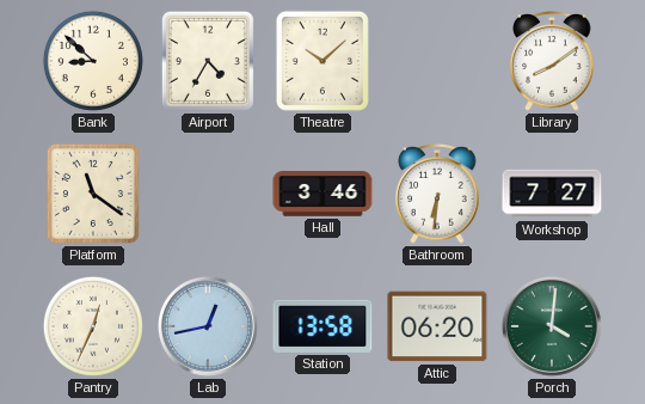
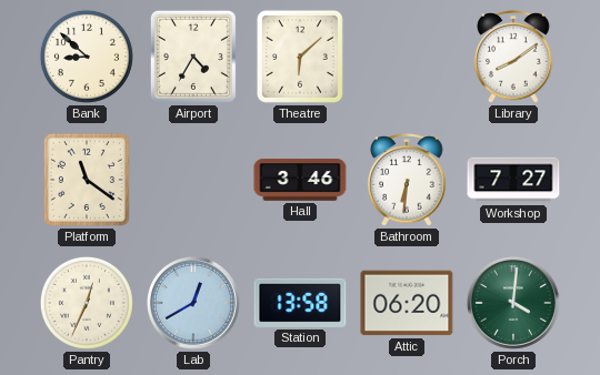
Theatre: 10:08 -> 6:08
Lab: 12:43 -> 12:40
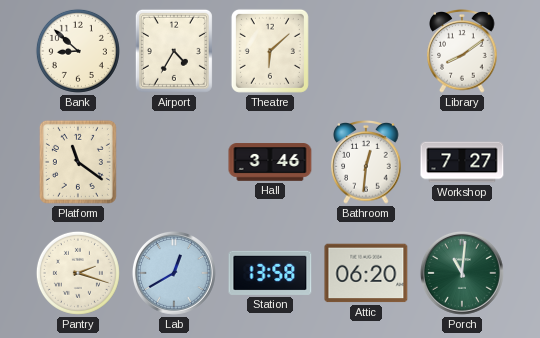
Bathroom: 6:31 -> 12:31
Pantry: 12:34 -> 2:18
Porch: 4:01 -> 11:01
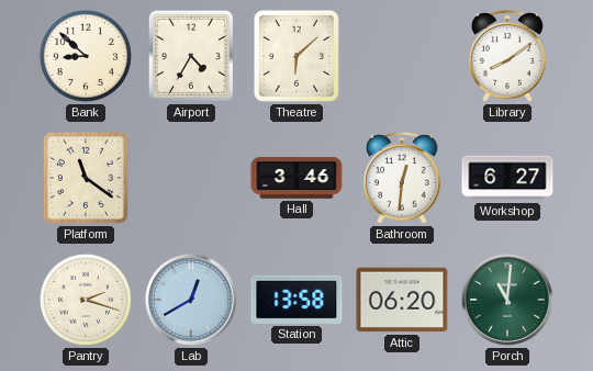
Workshop: 7:27 -> 6:27
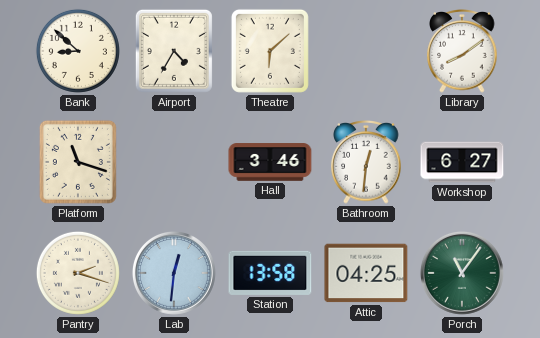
Platform: 11:21 -> 11:18
Lab: 12:40 -> 12:31
Attic: 06:20 -> 04:25
Porch: 11:01 -> 11:06
